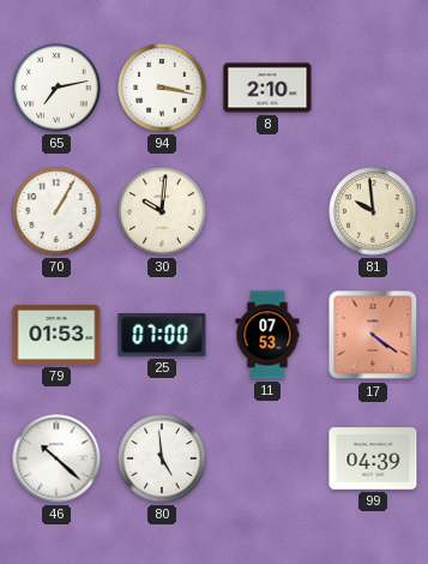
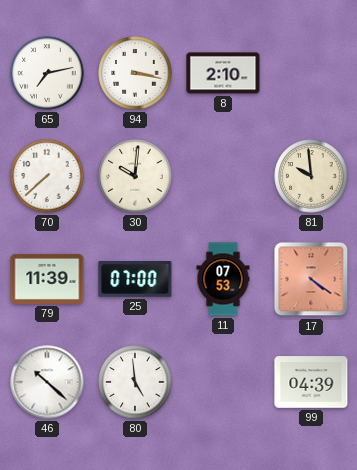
70: 1:05 -> 7:38
79: 01:53 -> 11:39
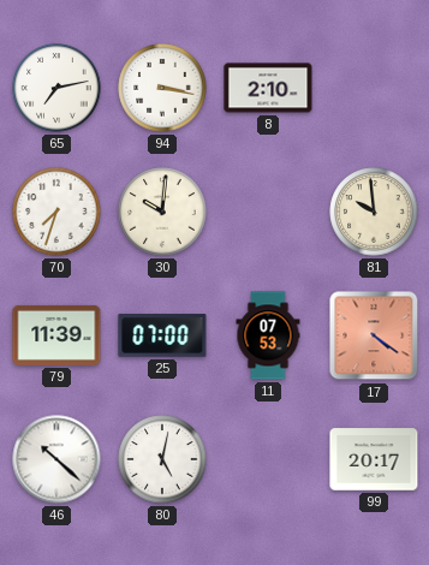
70: 7:38 -> 7:33
80: 4:59 -> 5:02
99: 04:39 -> 20:17
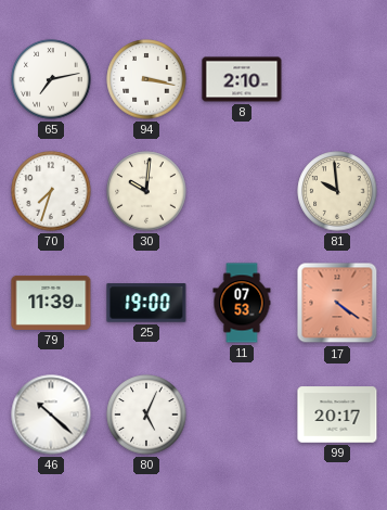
25: 07:00 -> 19:00
80: 5:02 -> 5:04
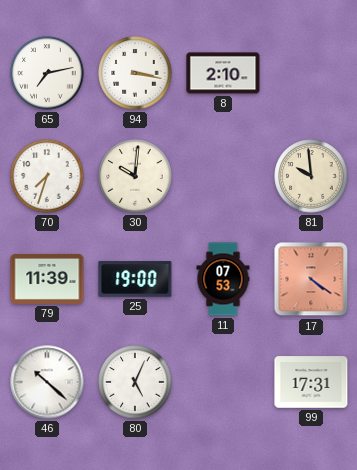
99: 20:17 -> 17:31
